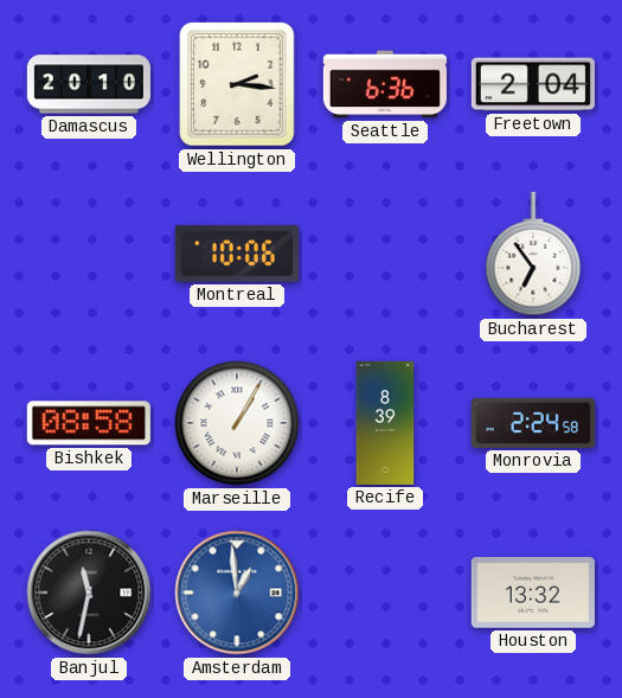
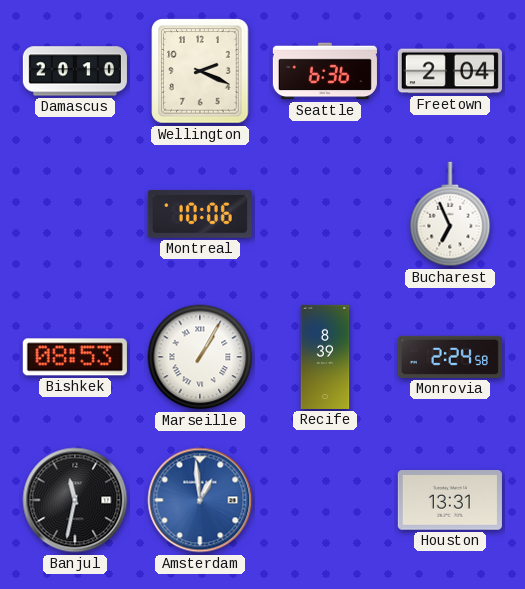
Wellington: 2:16 -> 2:19
Bucharest: 6:54 -> 6:56
Bishkek: 08:58 -> 08:53
Houston: 13:32 -> 13:31
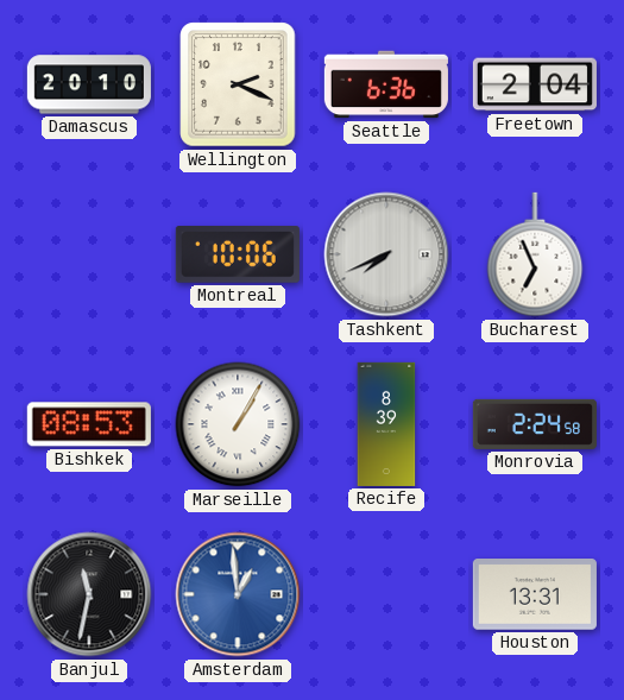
Tashkent: none -> 7:41
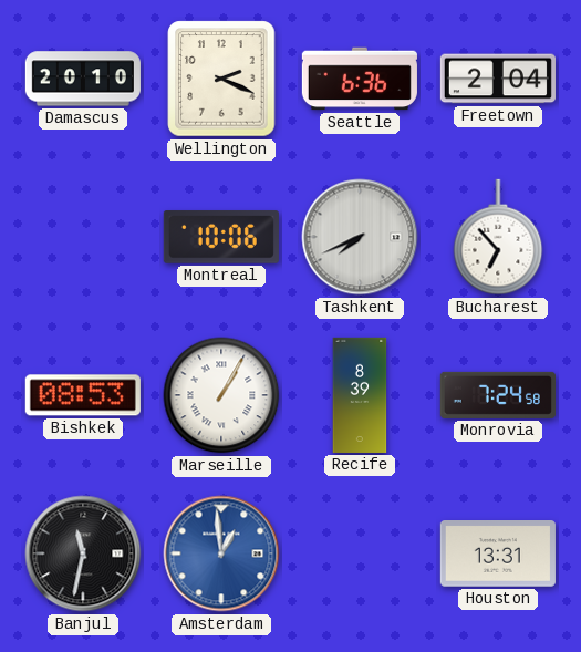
Bucharest: 6:56 -> 6:53
Monrovia: 2:24 -> 7:24
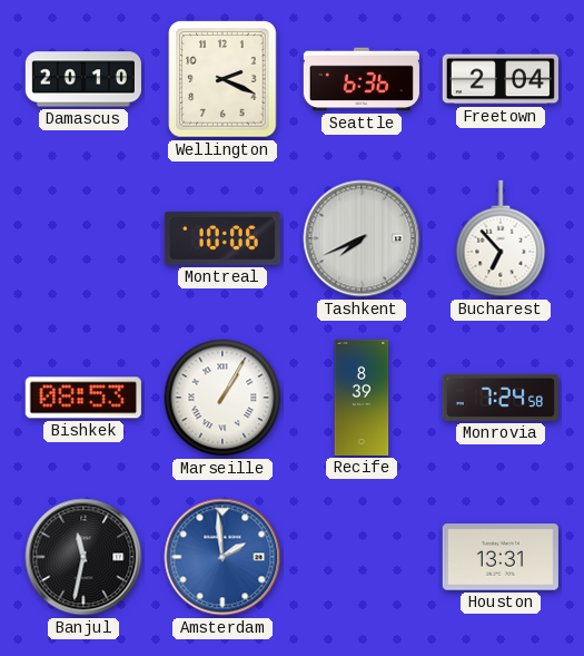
Amsterdam: 12:59 -> 1:59
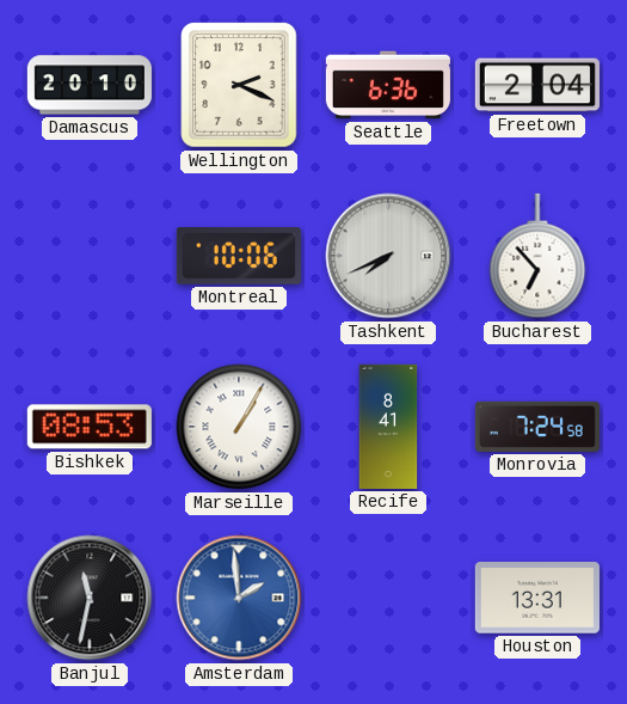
Recife: 8:39 -> 8:41
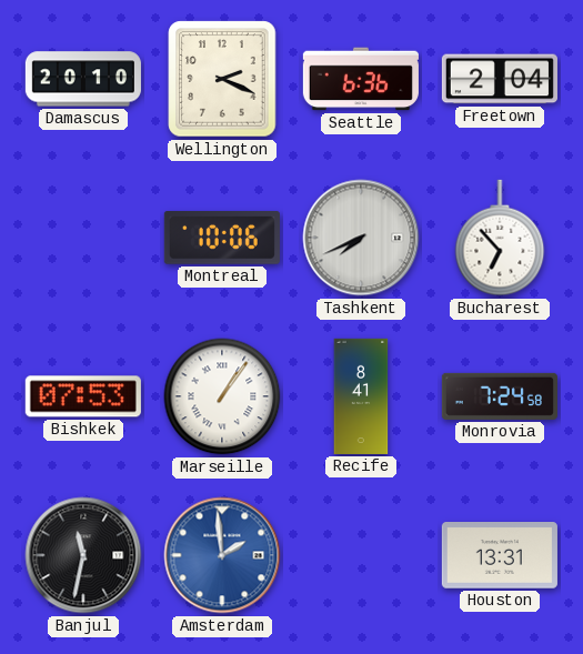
Bishkek: 08:53 -> 07:53
Marseille: 1:05 -> 1:06
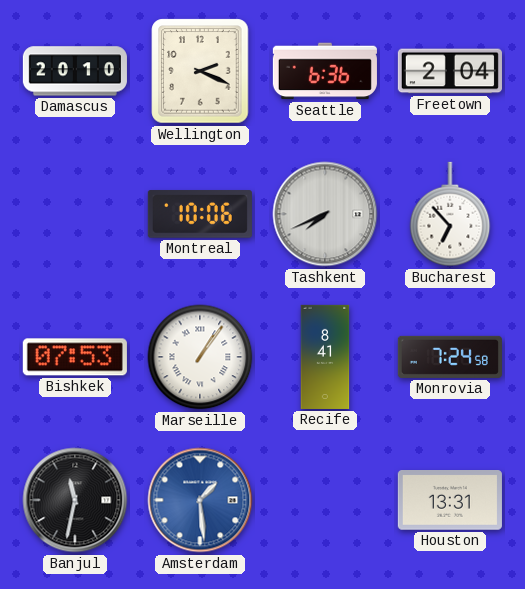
Amsterdam: 1:59 -> 1:29
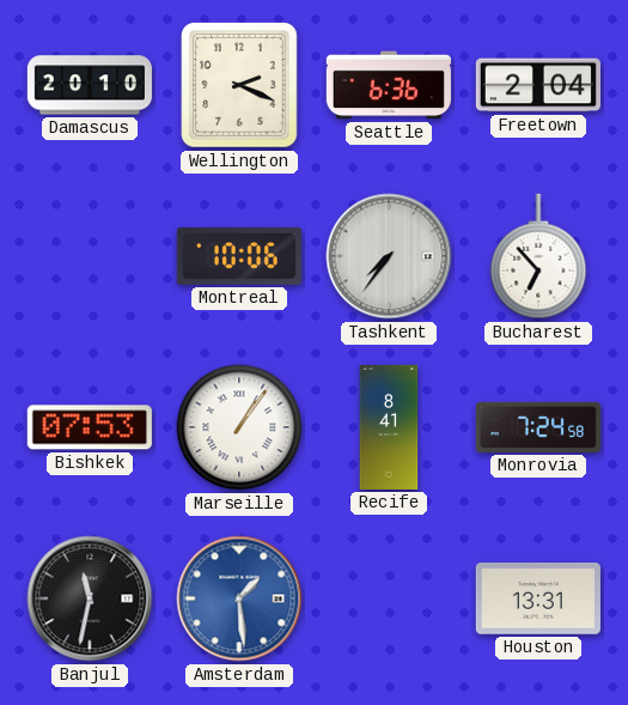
Tashkent: 7:41 -> 7:36
